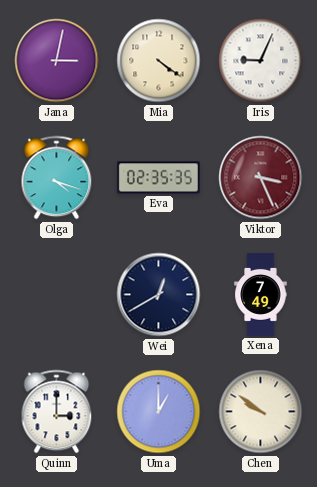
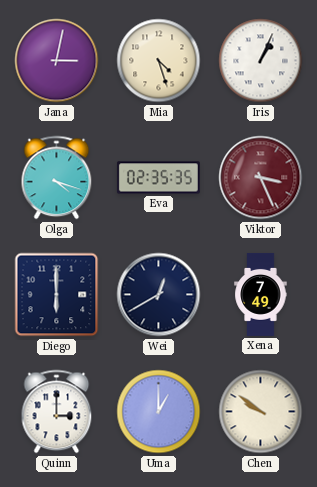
Mia: 4:21 -> 4:27
Iris: 9:04 -> 1:04
Diego: none -> 6:00
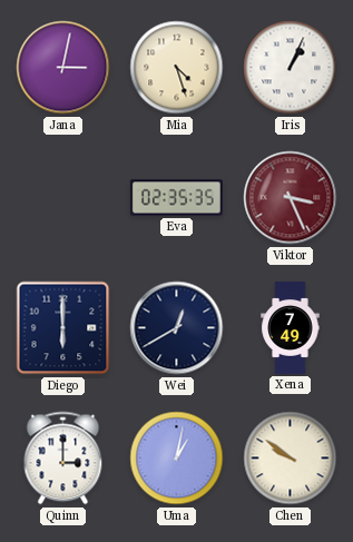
Olga: 4:18 -> none
Uma: 1:00 -> 1:02
